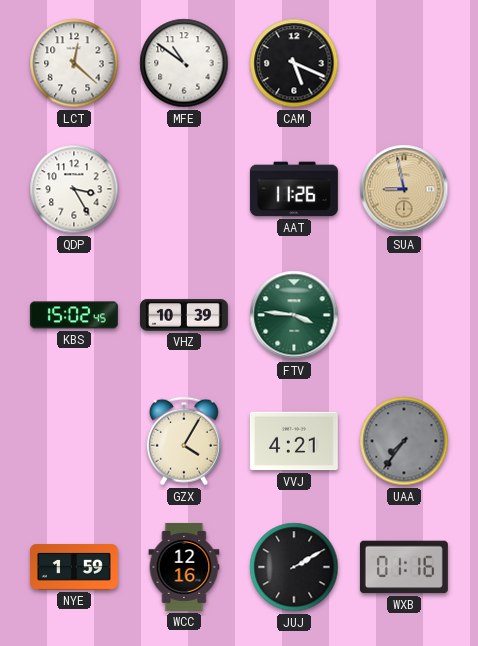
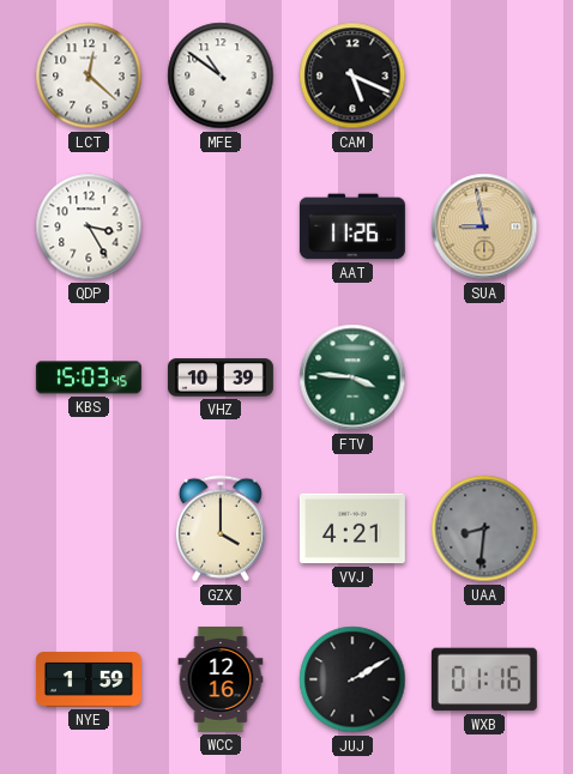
KBS: 15:02 -> 15:03
GZX: 4:05 -> 4:00
UAA: 7:36 -> 8:31
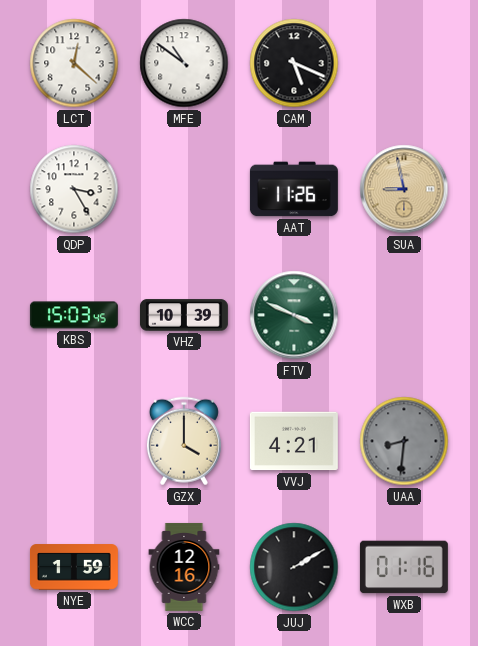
FTV: 3:46 -> 3:49
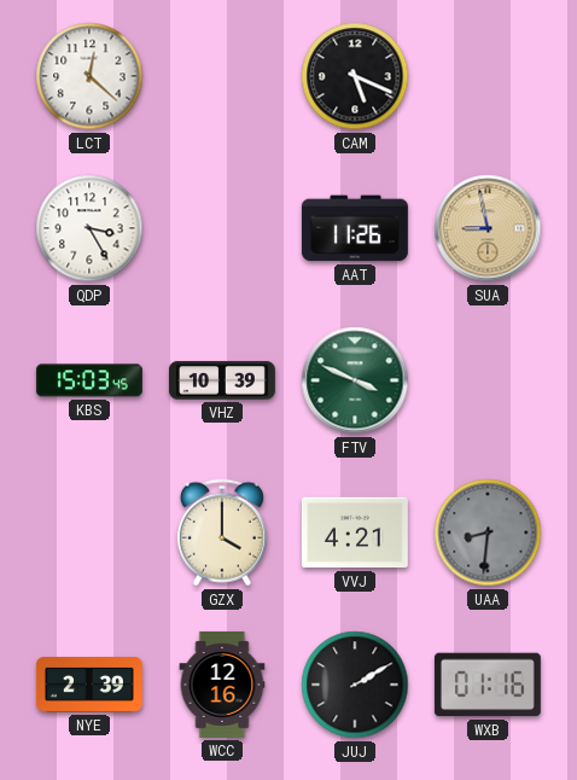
MFE: 10:51 -> none
NYE: 1:59 -> 2:39
